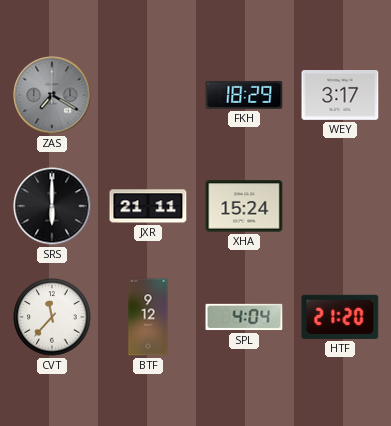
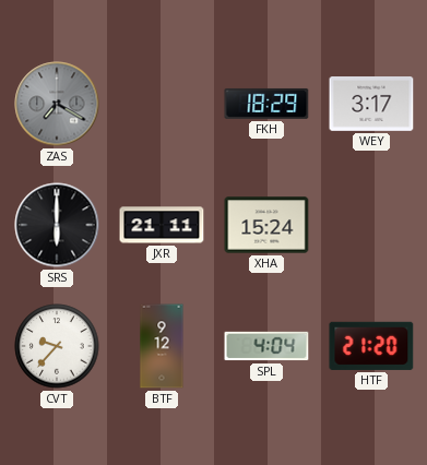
CVT: 11:37 -> 9:37
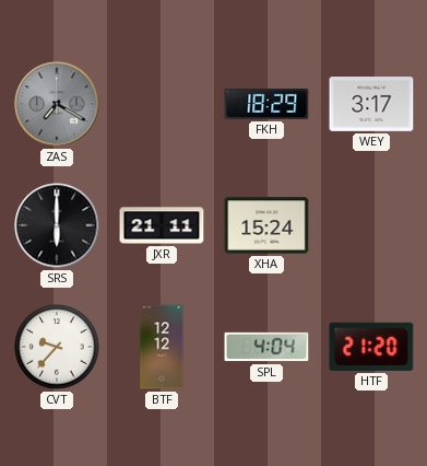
BTF: 9:12 -> 12:12
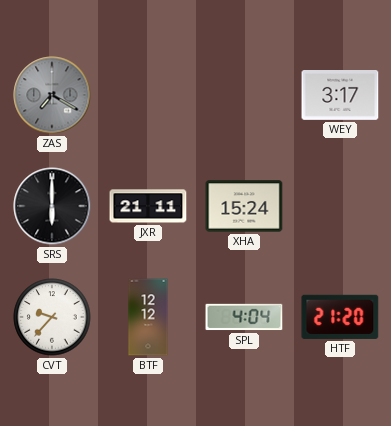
FKH: 18:29 -> none
